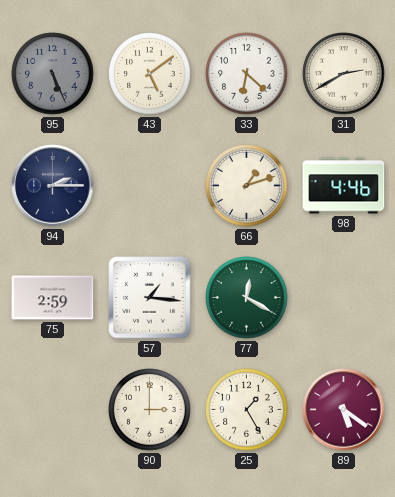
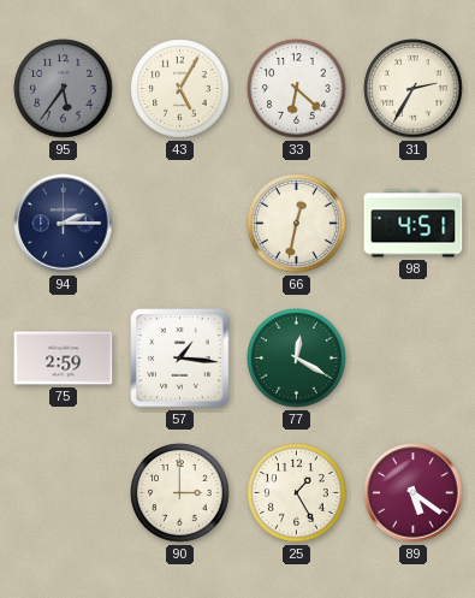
95: 5:26 -> 5:36
43: 5:09 -> 5:05
31: 2:40 -> 2:35
66: 1:12 -> 12:32
98: 4:46 -> 4:51
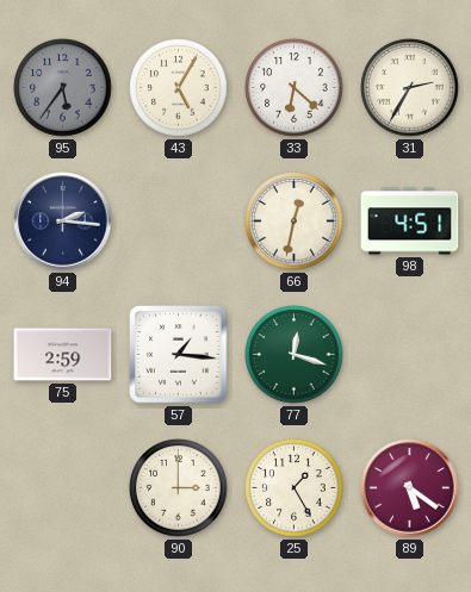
94: 2:15 -> 2:16
77: 12:20 -> 12:18
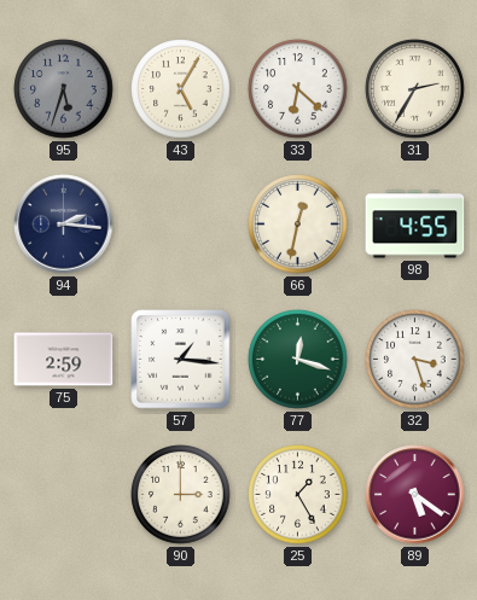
95: 5:36 -> 5:33
98: 4:51 -> 4:55
32: none -> 3:27
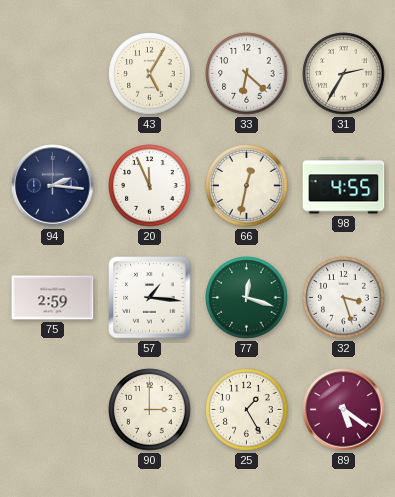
95: 5:33 -> none
20: none -> 11:56
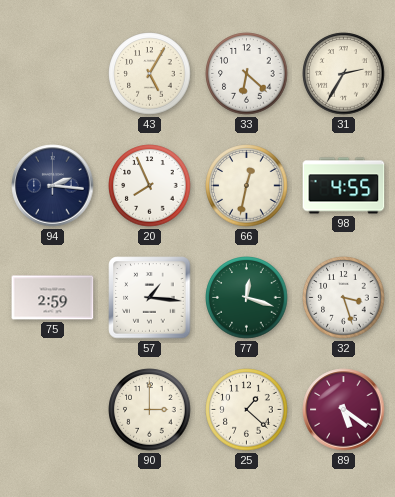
20: 11:56 -> 7:56
25: 1:25 -> 1:22
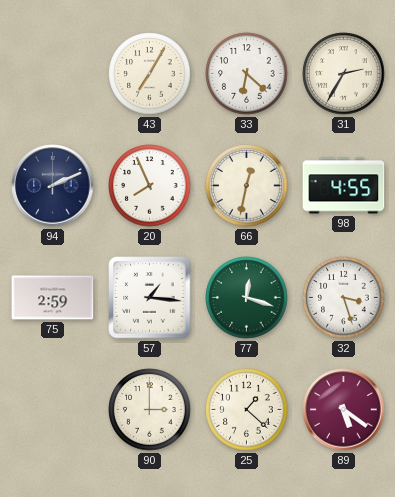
43: 5:05 -> 7:05
94: 2:16 -> 2:11
